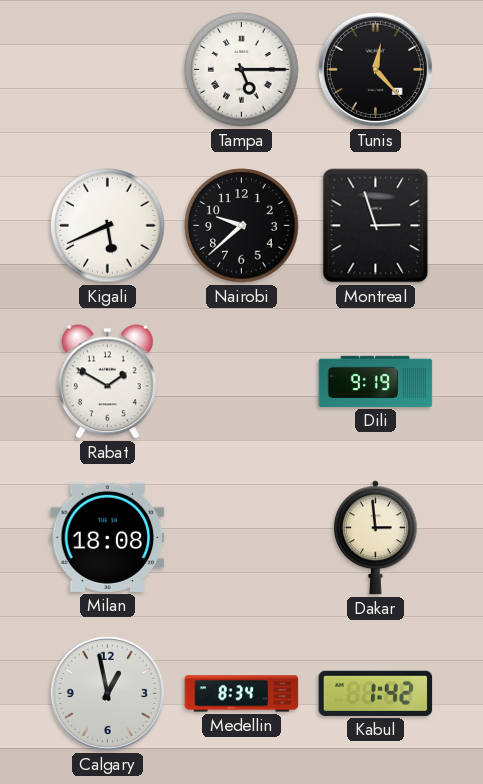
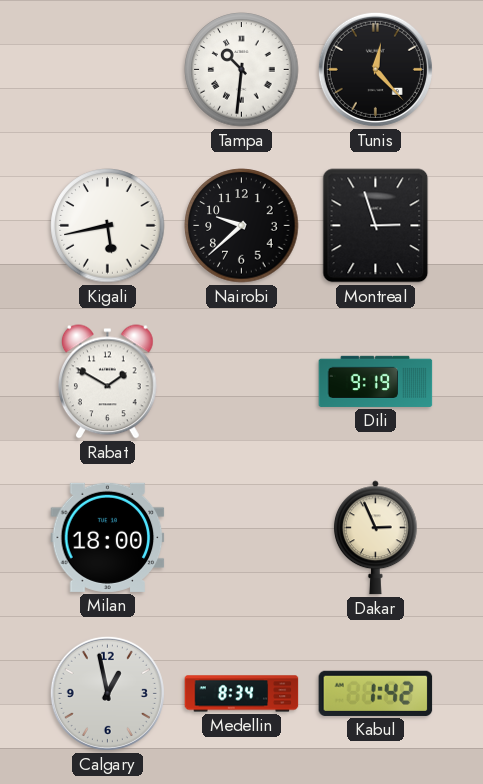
Tampa: 5:15 -> 10:31
Kigali: 5:41 -> 5:43
Milan: 18:08 -> 18:00
Dakar: 2:59 -> 2:56
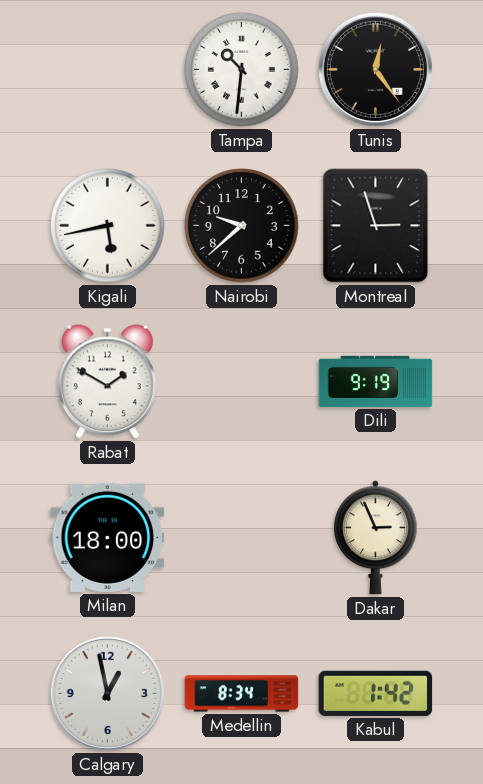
Tunis: 12:23 -> 12:24
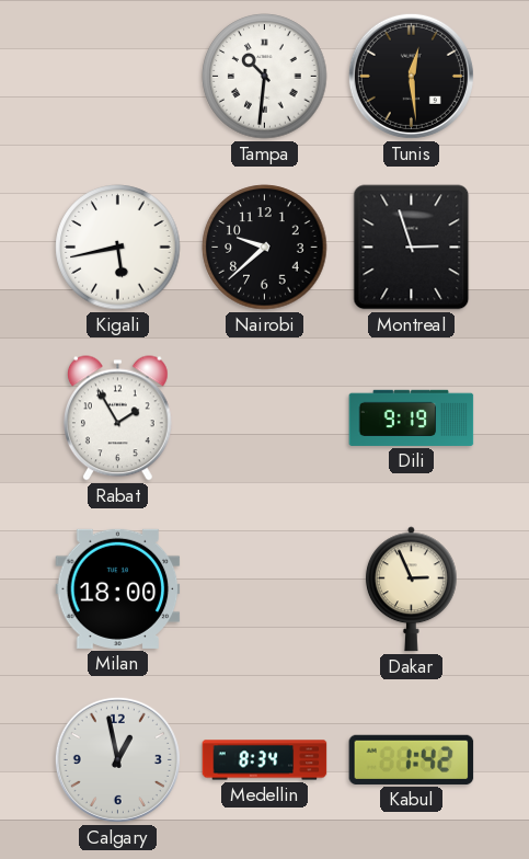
Tunis: 12:24 -> 12:29
Rabat: 1:50 -> 1:55
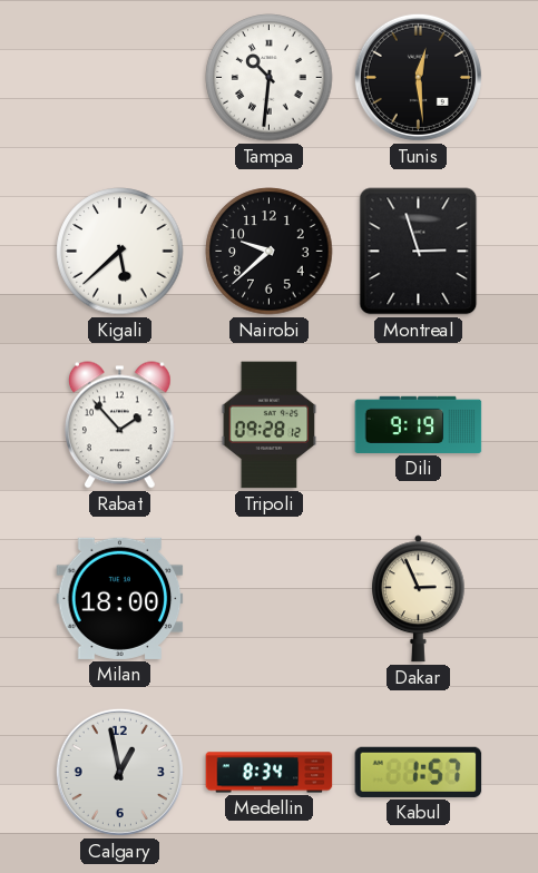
Kigali: 5:43 -> 5:38
Rabat: 1:55 -> 1:53
Tripoli: none -> 09:28
Kabul: 1:42 -> 1:57
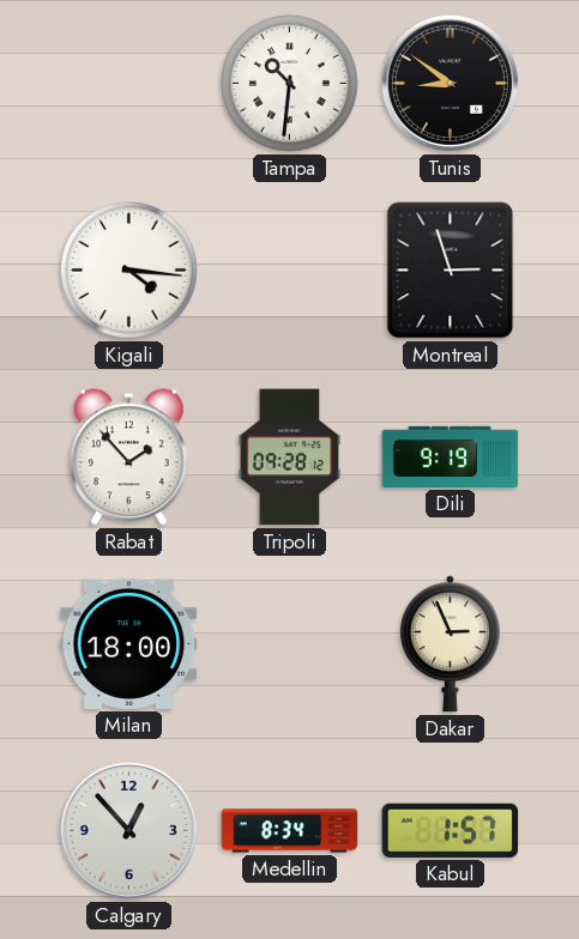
Tunis: 12:29 -> 8:51
Kigali: 5:38 -> 4:16
Nairobi: 9:38 -> none
Calgary: 12:58 -> 12:53
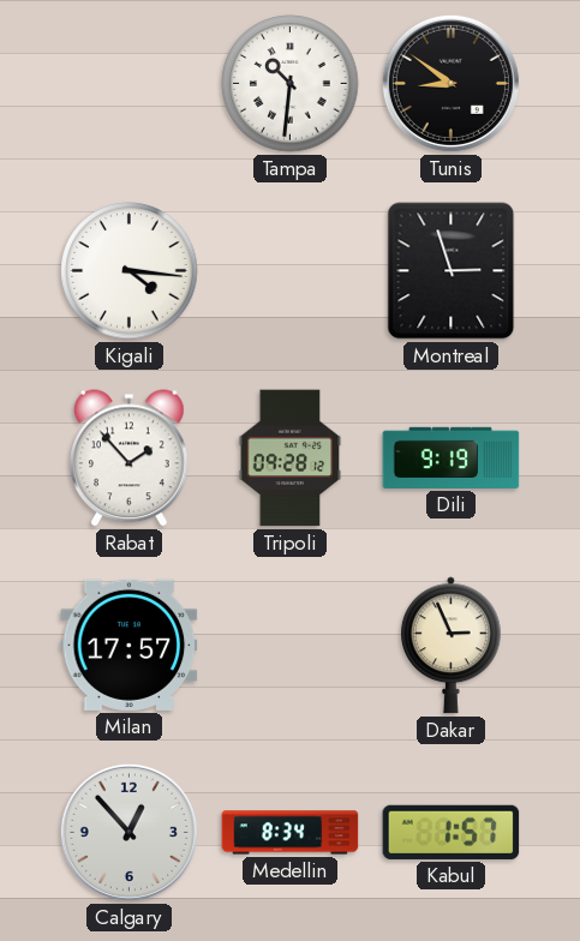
Milan: 18:00 -> 17:57
